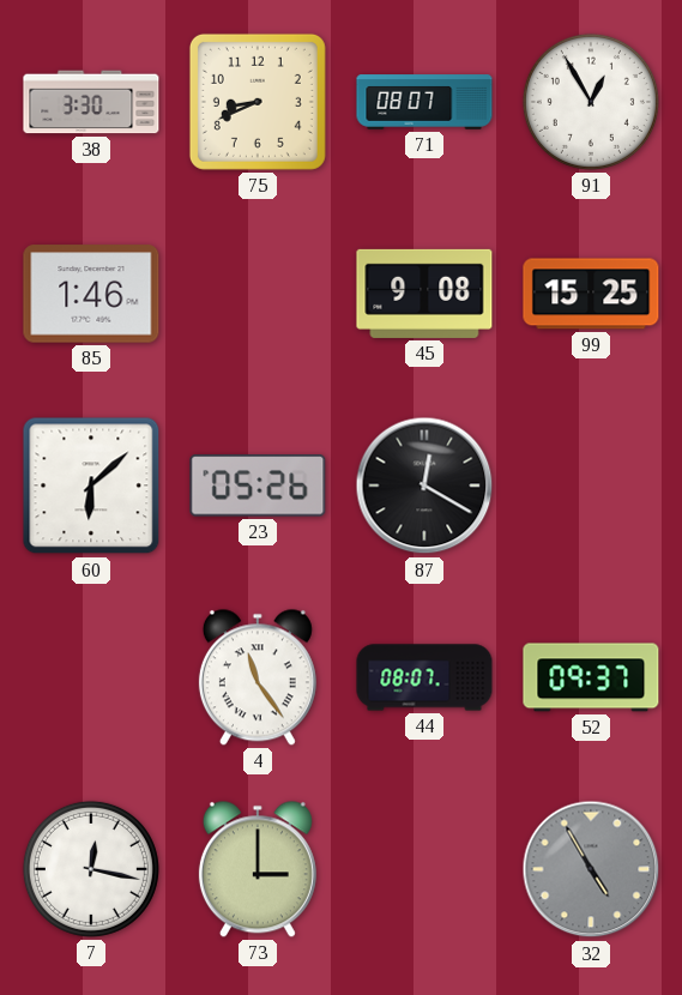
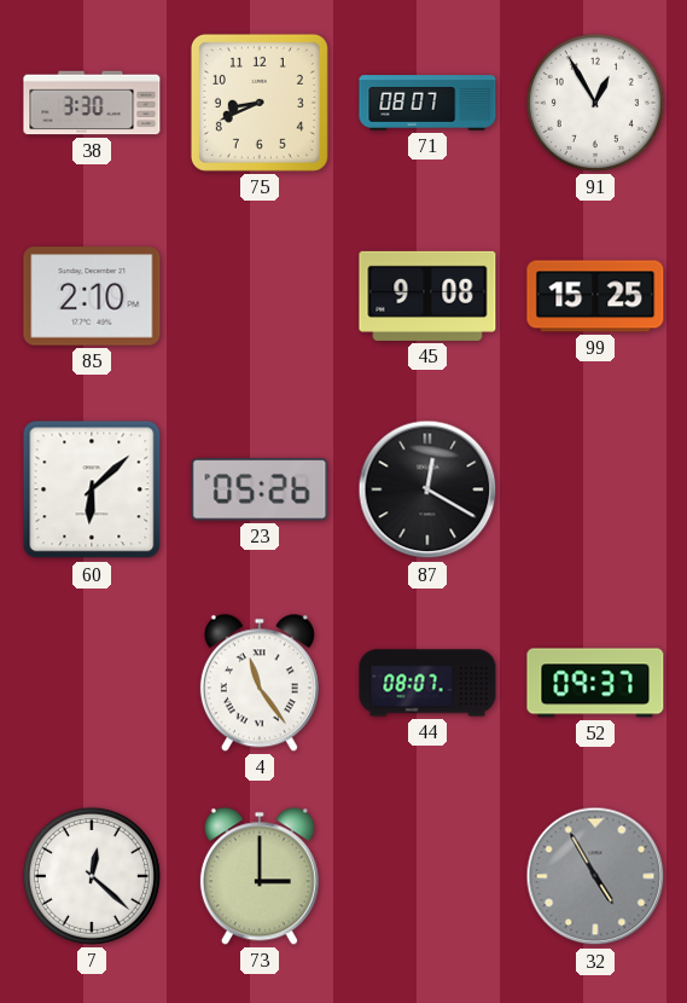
85: 1:46 -> 2:10
7: 12:17 -> 12:22
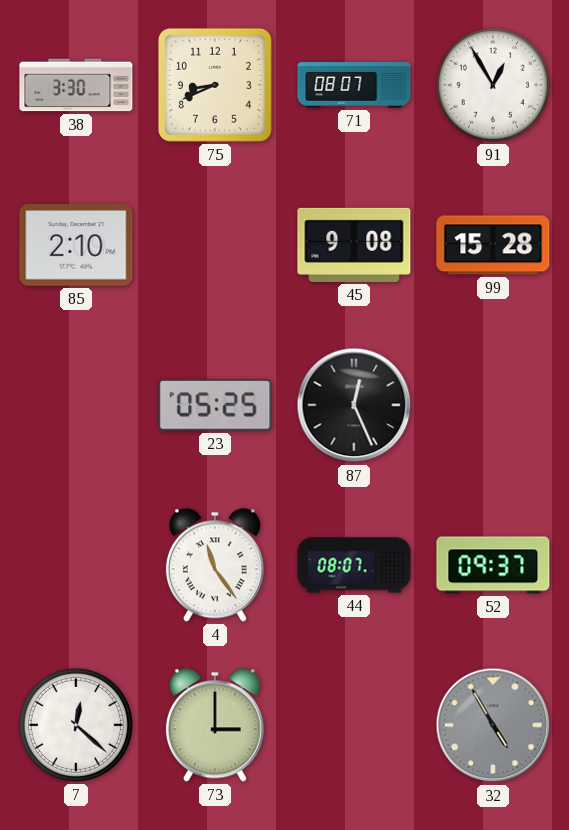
99: 15:25 -> 15:28
60: 6:08 -> none
23: 05:26 -> 05:25
87: 12:20 -> 12:26
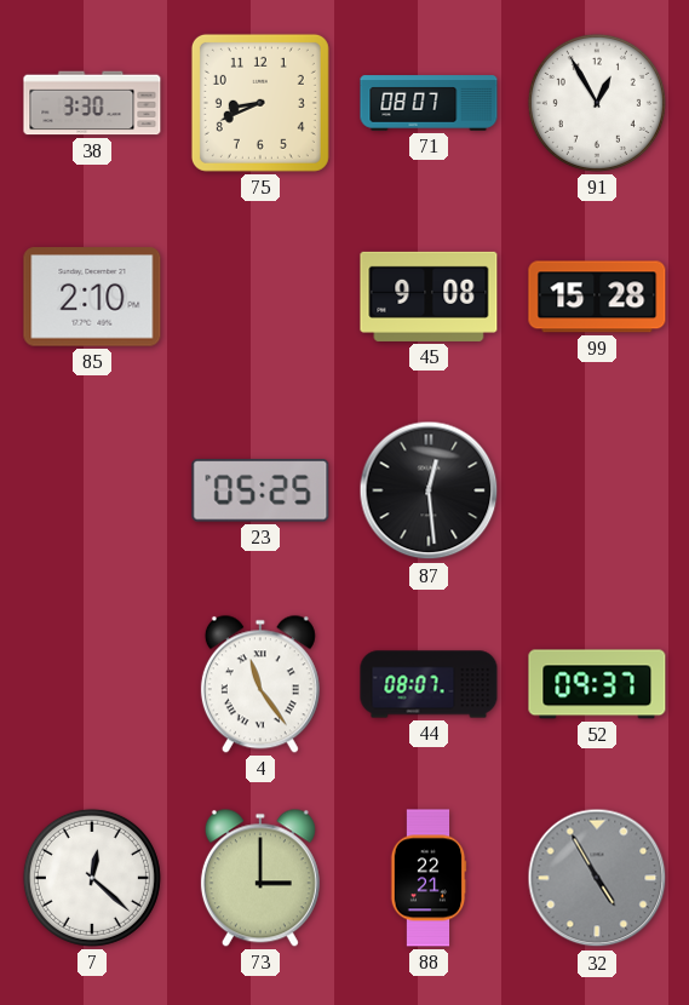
87: 12:26 -> 12:29
88: none -> 22:21
